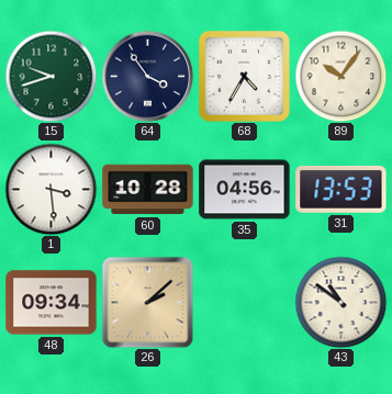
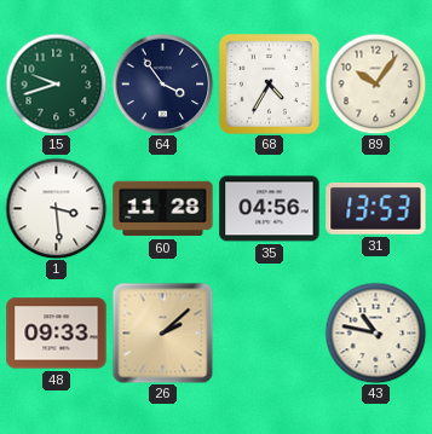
60: 10:28 -> 11:28
48: 09:34 -> 09:33
43: 10:51 -> 10:47
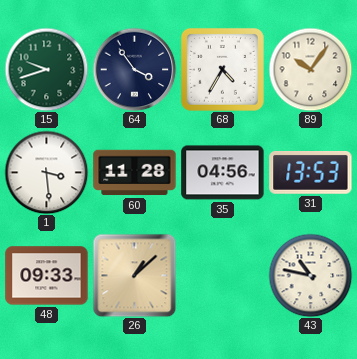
26: 2:08 -> 1:08
